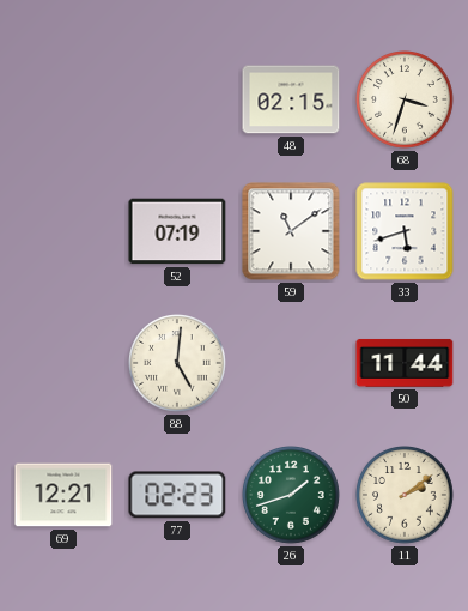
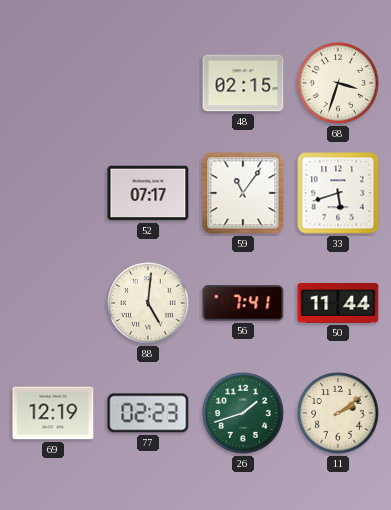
52: 07:19 -> 07:17
59: 11:09 -> 11:06
56: none -> 7:41
69: 12:21 -> 12:19
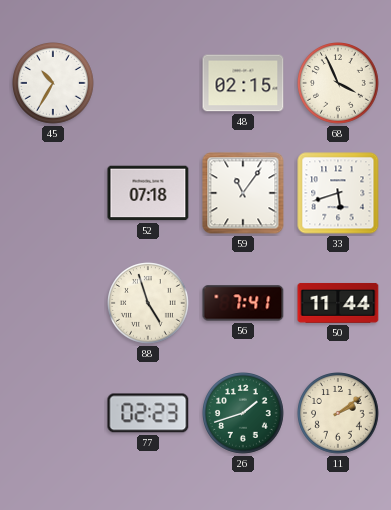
45: none -> 10:35
68: 3:33 -> 3:56
52: 07:17 -> 07:18
88: 5:01 -> 4:57
69: 12:19 -> none
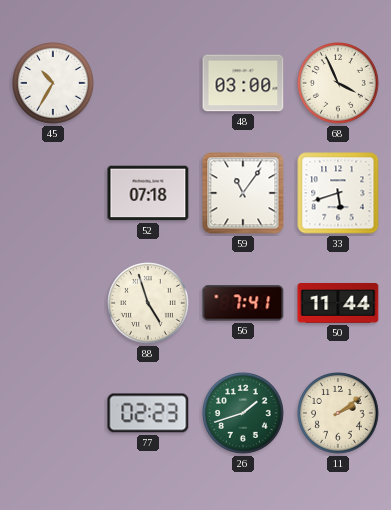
48: 02:15 -> 03:00
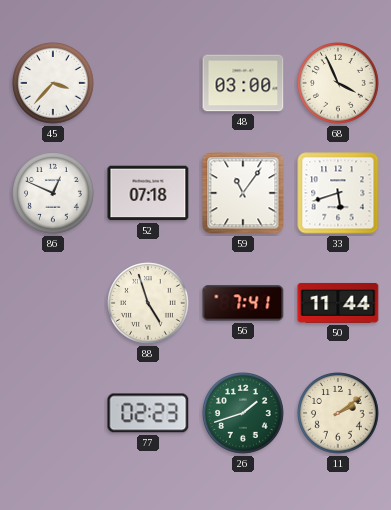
45: 10:35 -> 3:37
86: none -> 12:49
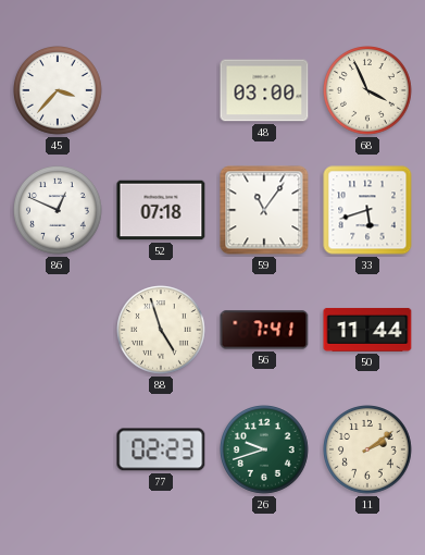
26: 1:42 -> 9:42
